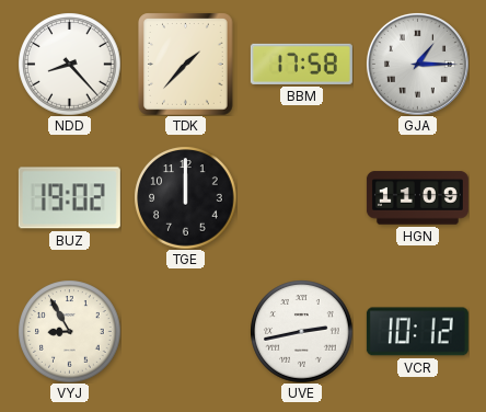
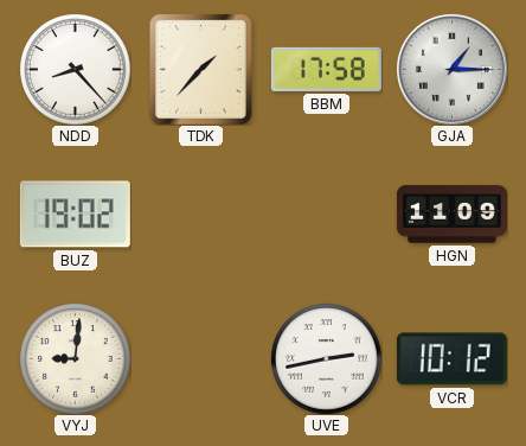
TGE: 12:00 -> none
VYJ: 8:55 -> 9:01
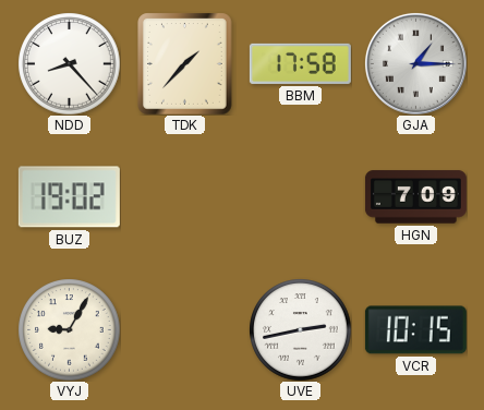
HGN: 11:09 -> 7:09
VYJ: 9:01 -> 9:05
VCR: 10:12 -> 10:15
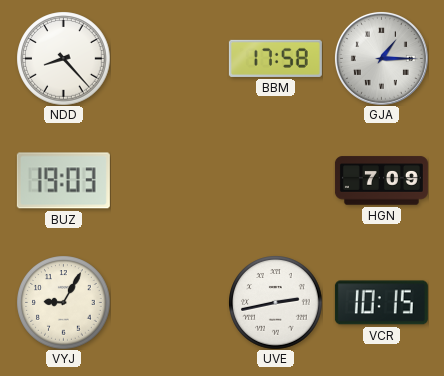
TDK: 1:37 -> none
BUZ: 19:02 -> 19:03
